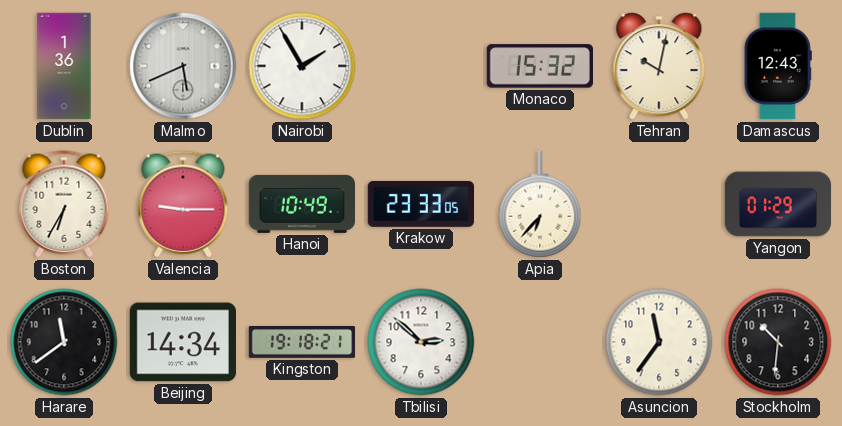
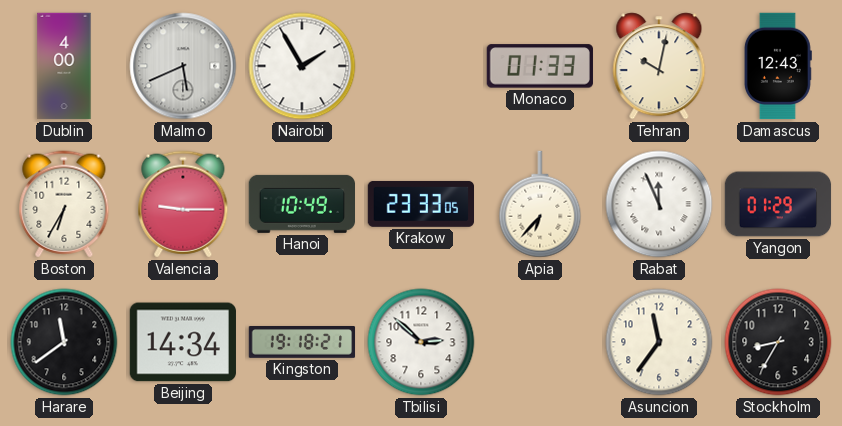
Dublin: 1:36 -> 4:00
Monaco: 15:32 -> 01:33
Rabat: none -> 11:56
Stockholm: 10:31 -> 8:35
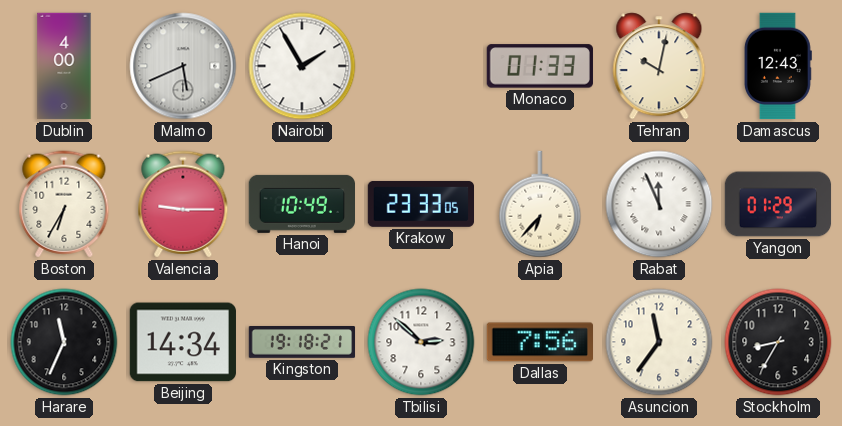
Harare: 11:39 -> 11:34
Dallas: none -> 7:56
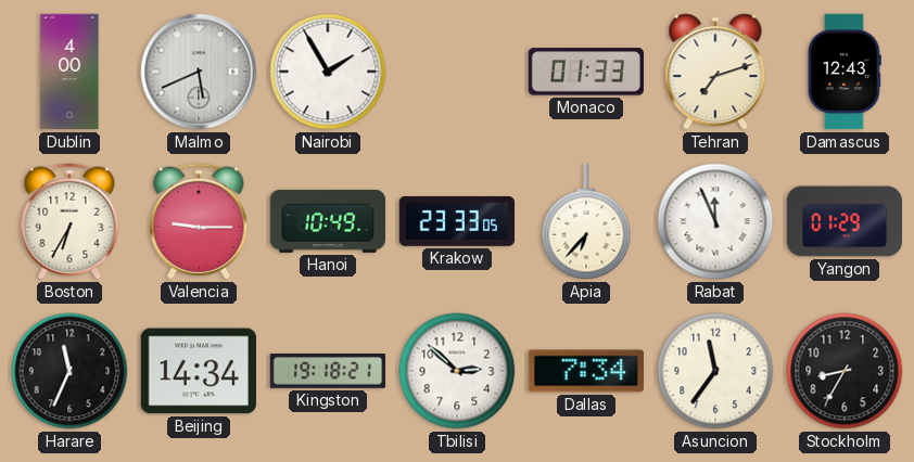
Tehran: 10:02 -> 7:12
Dallas: 7:56 -> 7:34
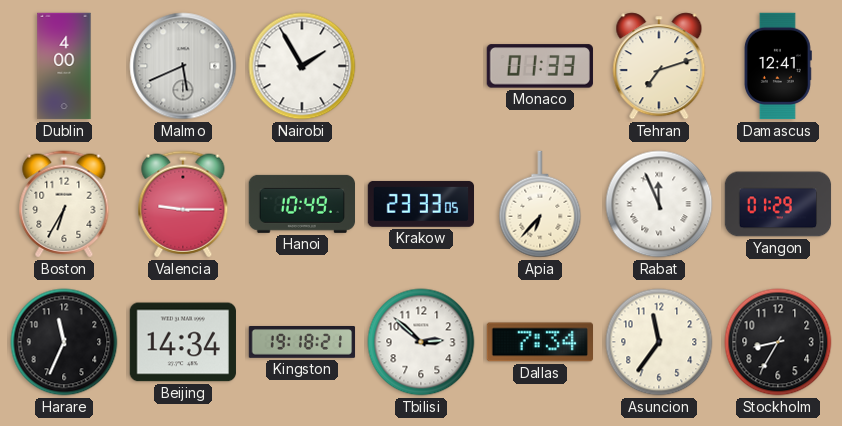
Damascus: 12:43 -> 12:41
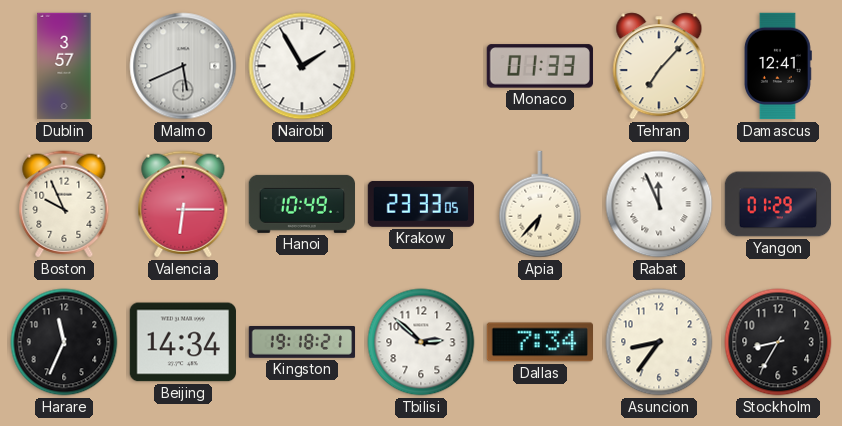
Dublin: 4:00 -> 3:57
Tehran: 7:12 -> 7:07
Boston: 6:35 -> 9:56
Valencia: 9:15 -> 6:15
Asuncion: 11:36 -> 8:36
